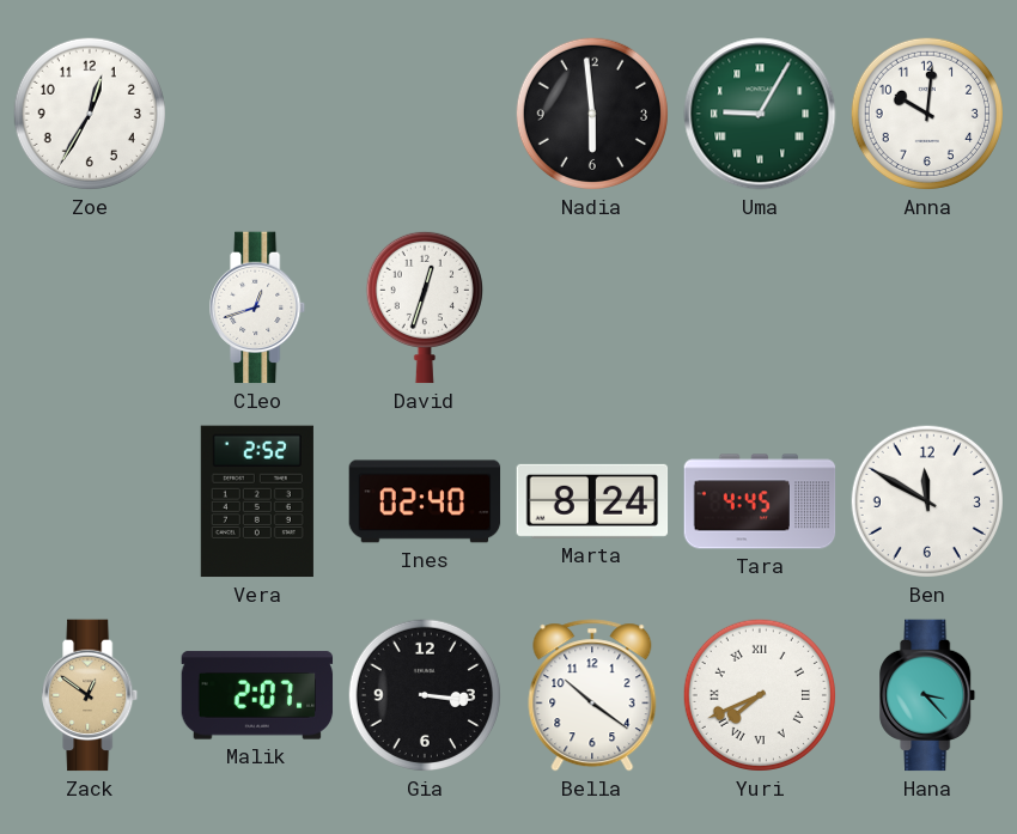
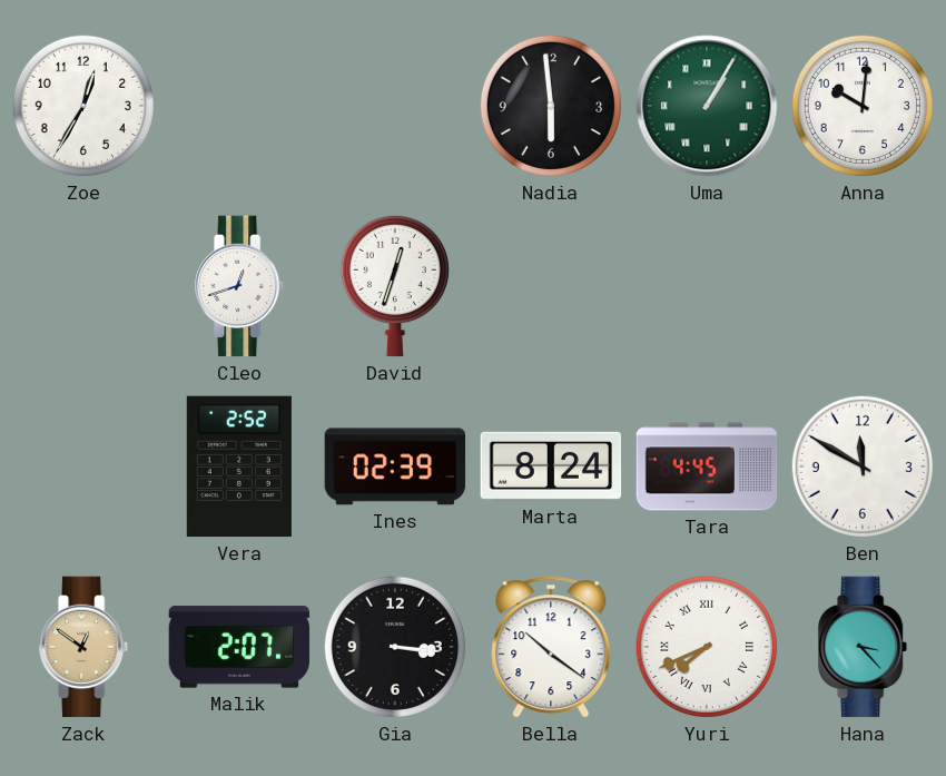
Uma: 9:05 -> 1:05
Ines: 02:40 -> 02:39
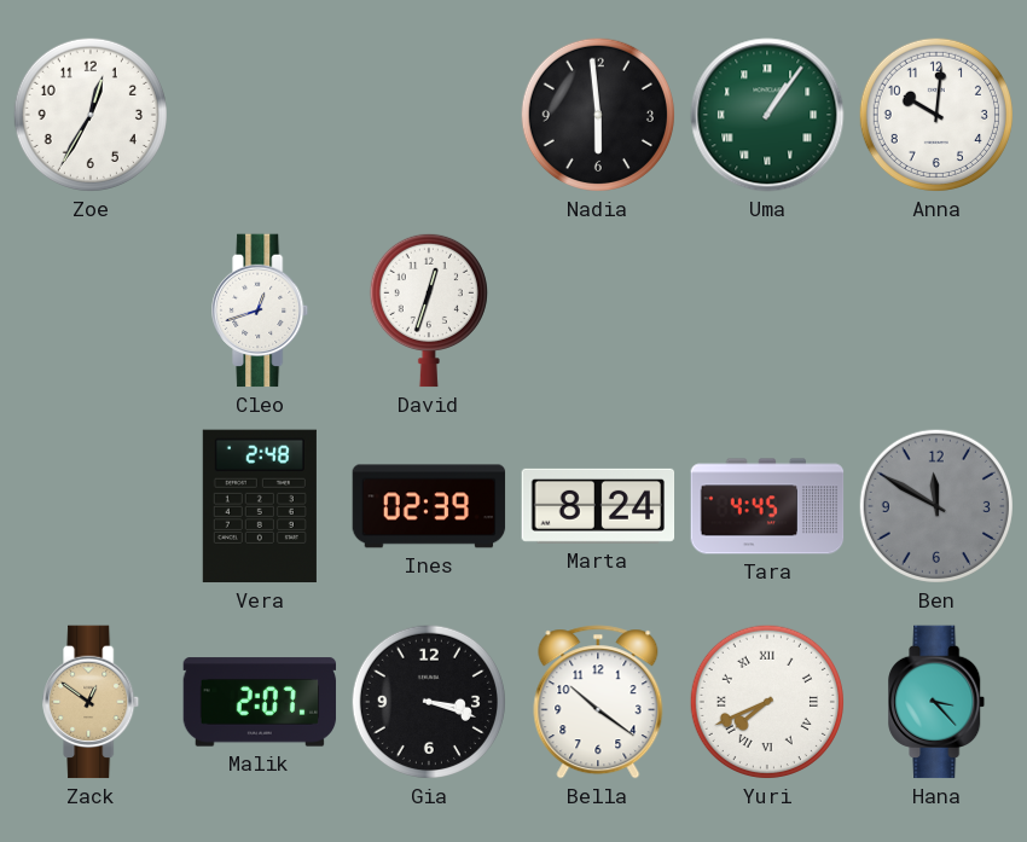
Uma: 1:05 -> 1:06
Vera: 2:52 -> 2:48
Ben dial: white -> grey
Gia: 3:16 -> 3:18
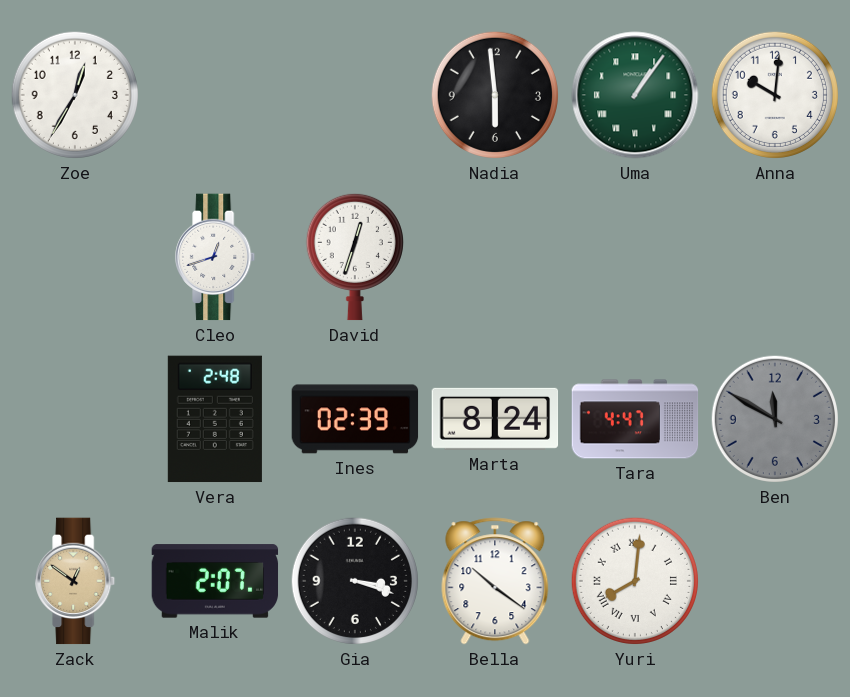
Tara: 4:45 -> 4:47
Yuri: 7:41 -> 8:01
Hana: 3:23 -> none
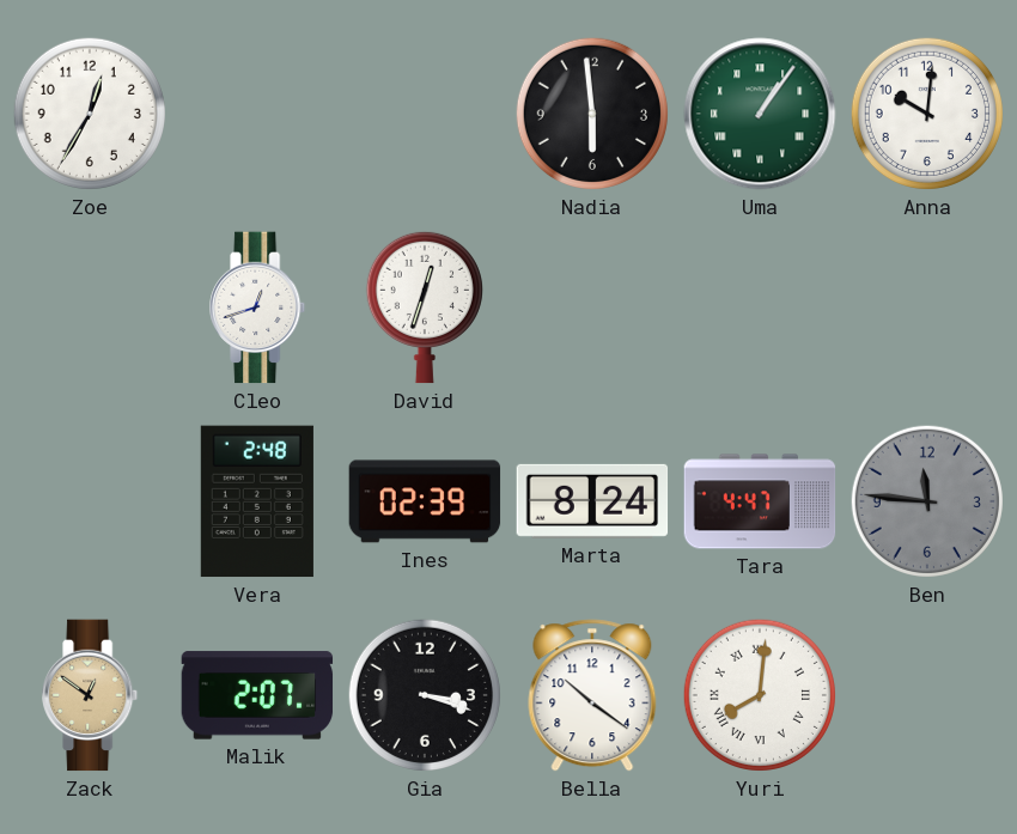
Ben: 11:50 -> 11:46
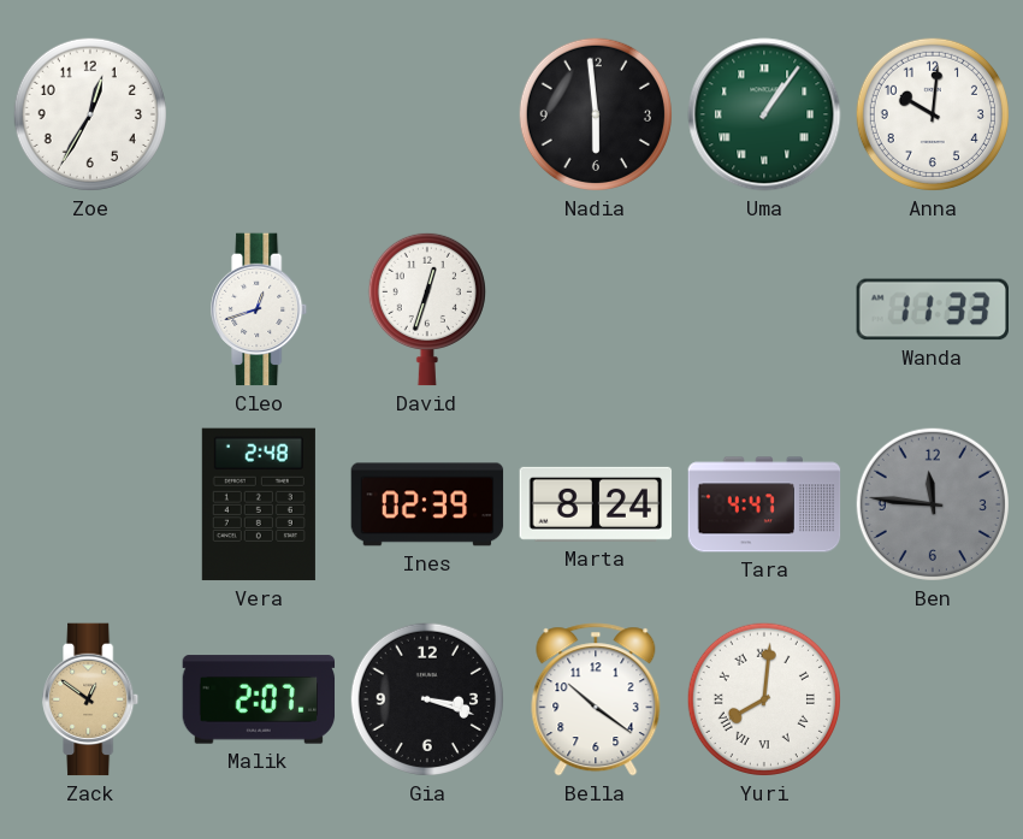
Wanda: none -> 11:33
